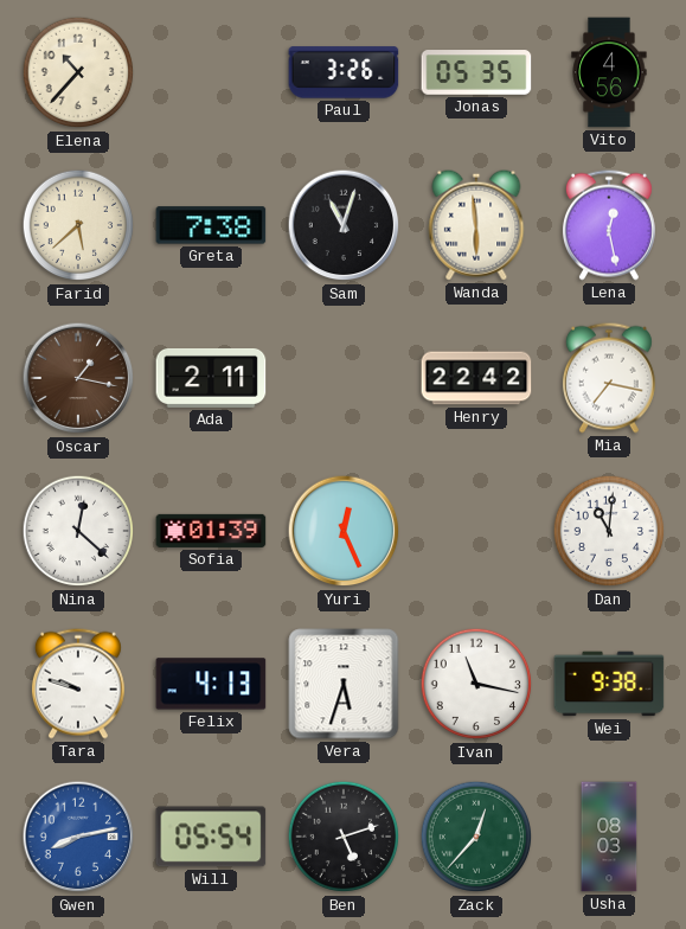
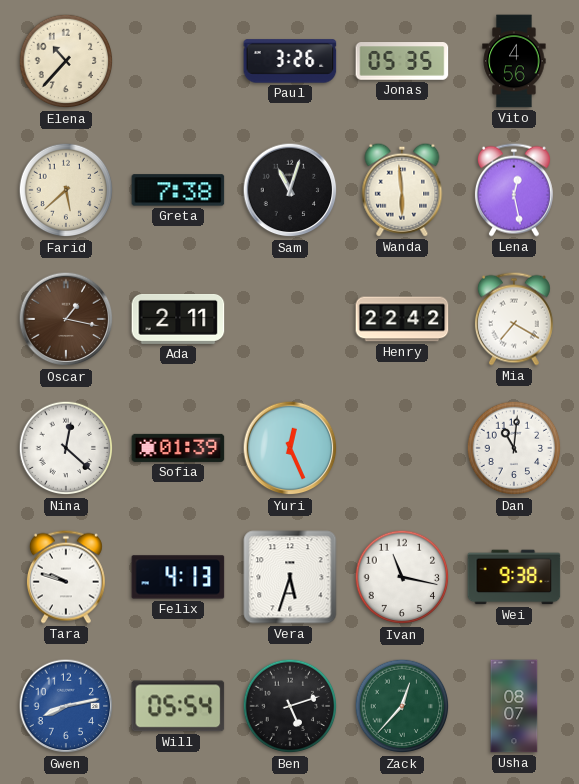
Mia: 7:17 -> 7:20
Usha: 08:03 -> 08:07
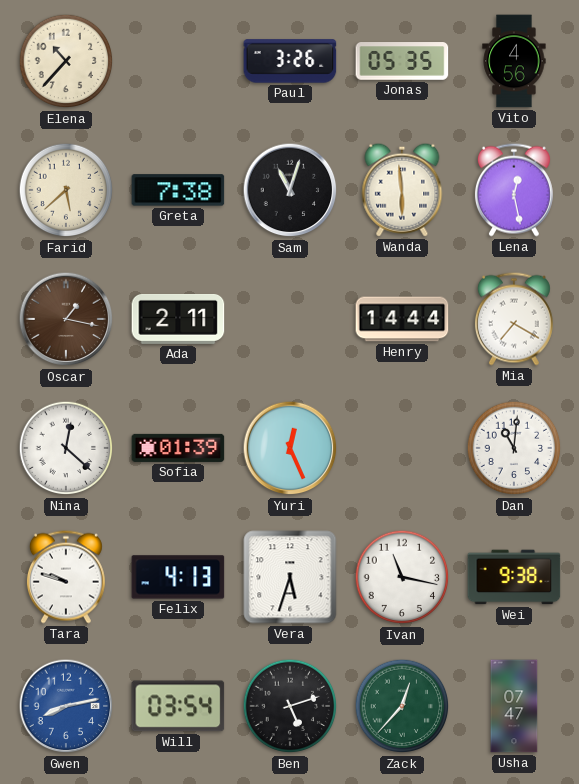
Henry: 22:42 -> 14:44
Will: 05:54 -> 03:54
Usha: 08:07 -> 07:47
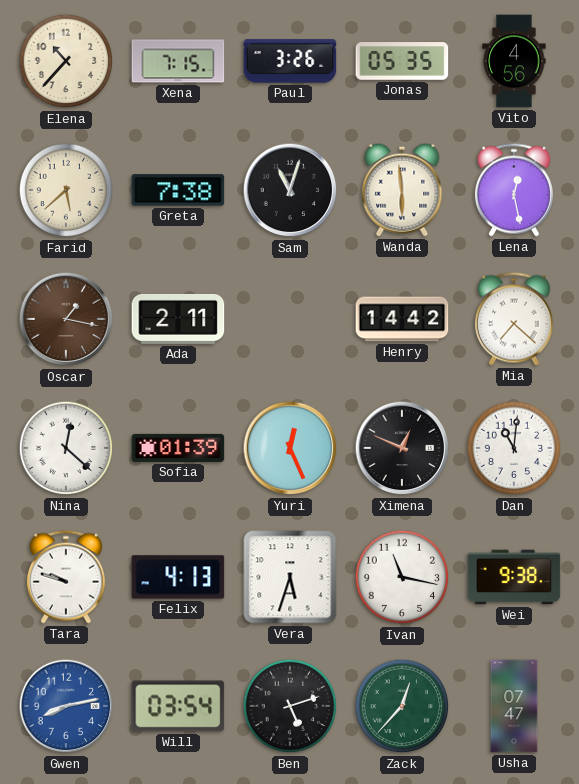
Xena: none -> 7:15
Henry: 14:44 -> 14:42
Mia: 7:20 -> 7:22
Ximena: none -> 12:49
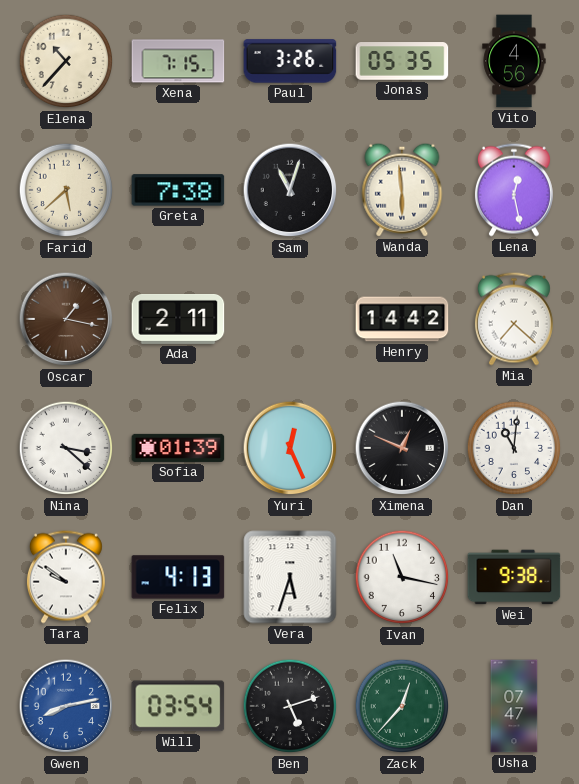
Nina: 12:22 -> 3:22
Tara: 9:48 -> 9:51
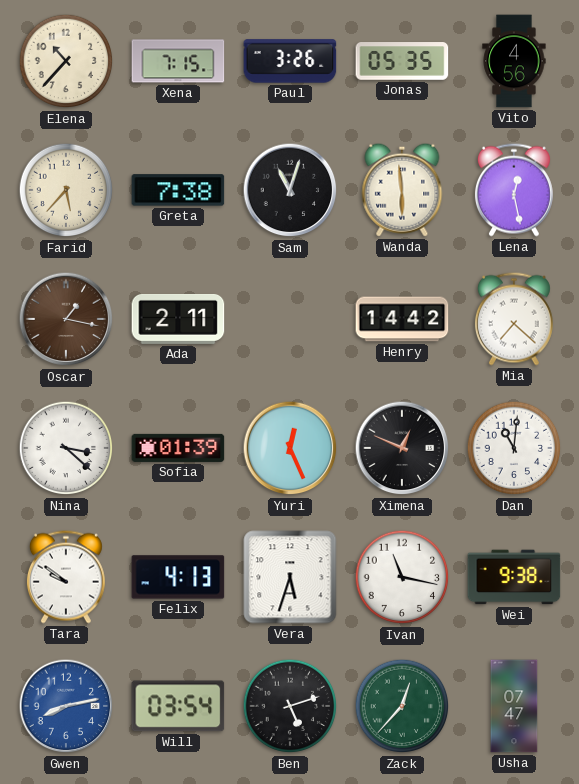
Farid: 5:38 -> 5:37
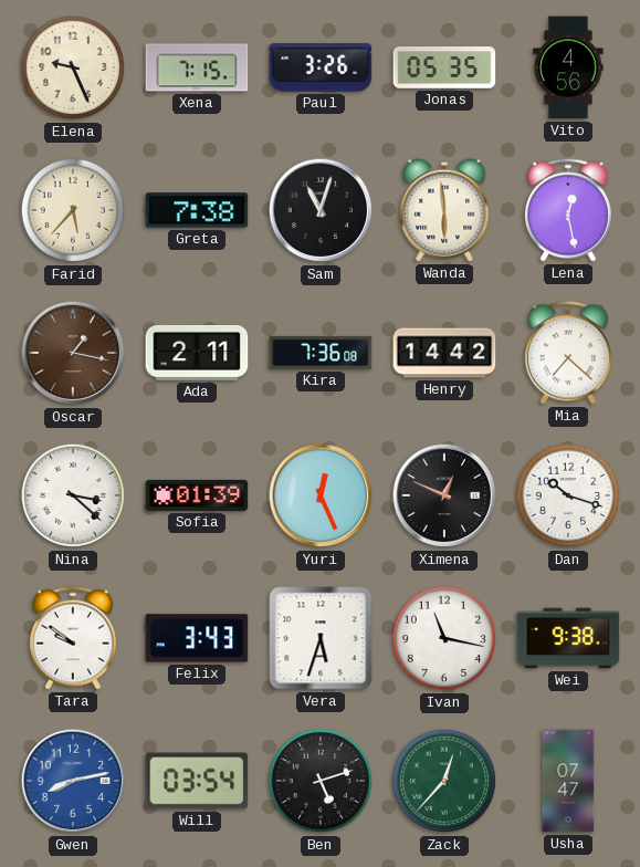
Elena: 10:37 -> 9:26
Kira: none -> 7:36
Dan: 11:01 -> 10:18
Felix: 4:13 -> 3:43
